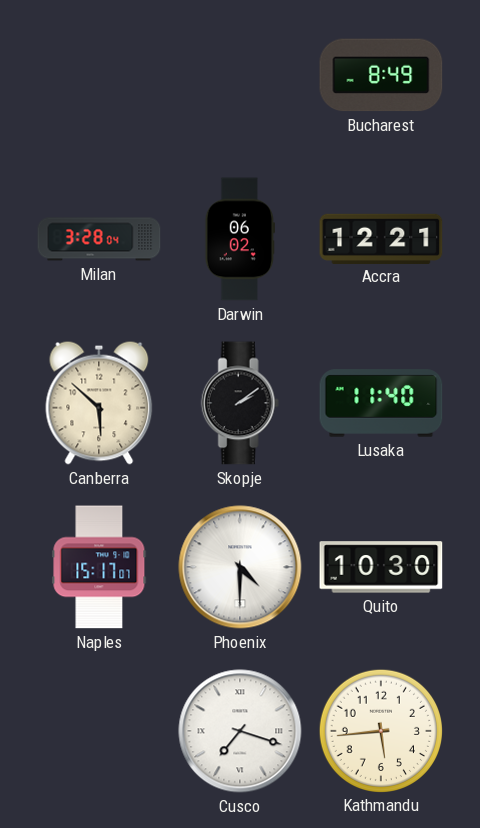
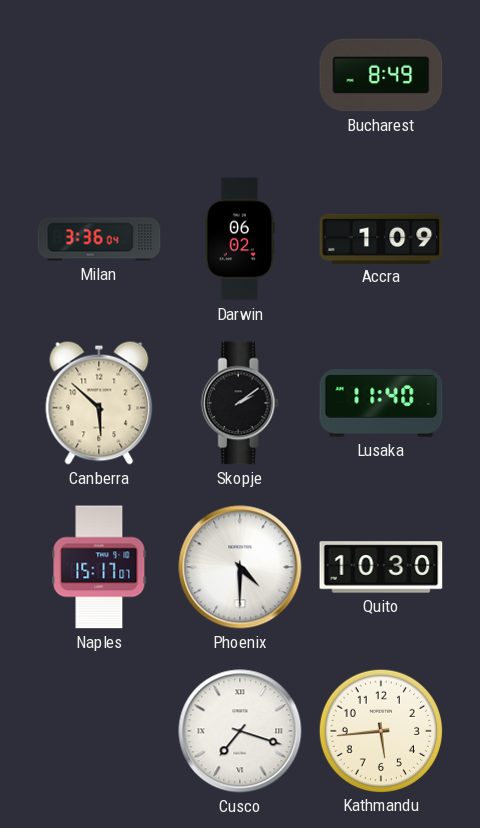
Milan: 3:28 -> 3:36
Accra: 12:21 -> 1:09
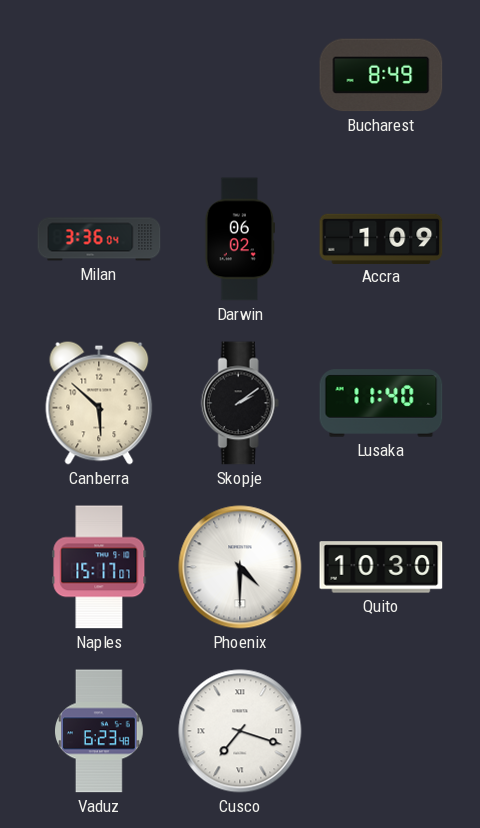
Vaduz: none -> 6:23
Kathmandu: 5:44 -> none
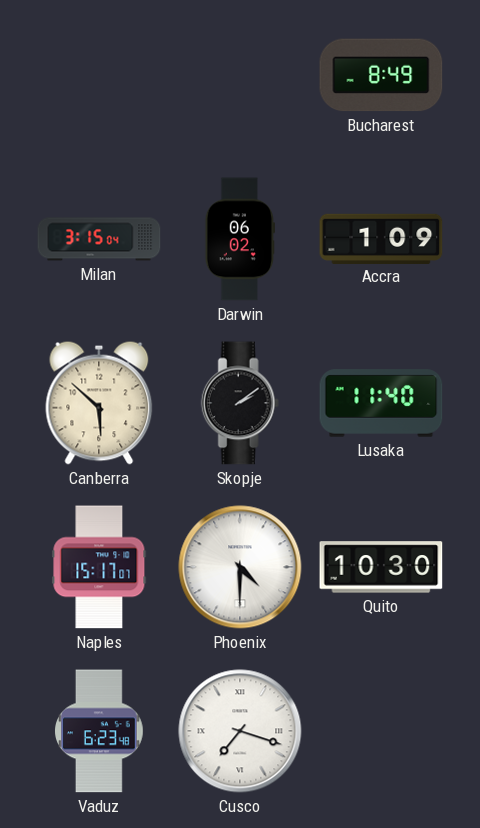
Milan: 3:36 -> 3:15
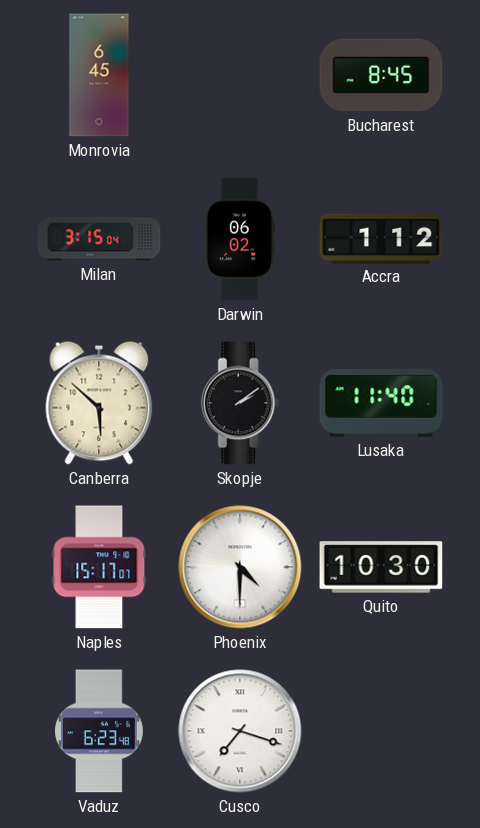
Monrovia: none -> 6:45
Bucharest: 8:49 -> 8:45
Accra: 1:09 -> 1:12
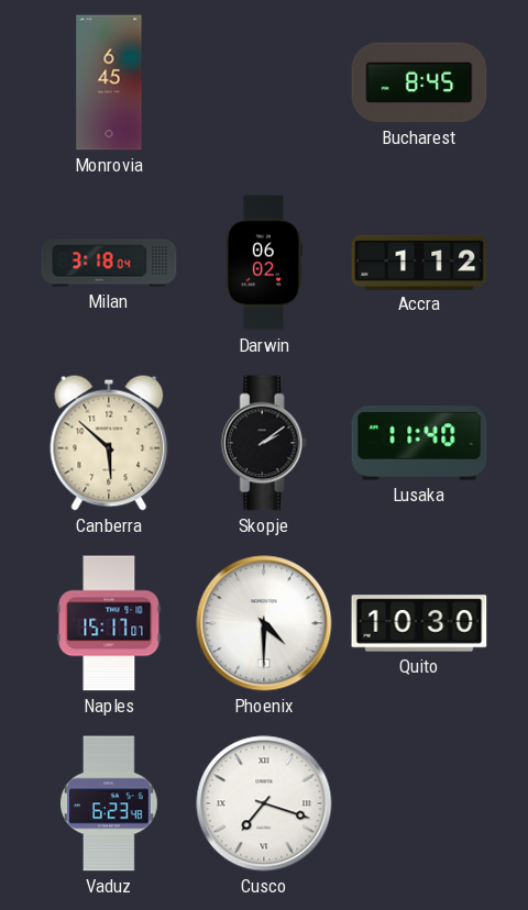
Milan: 3:15 -> 3:18
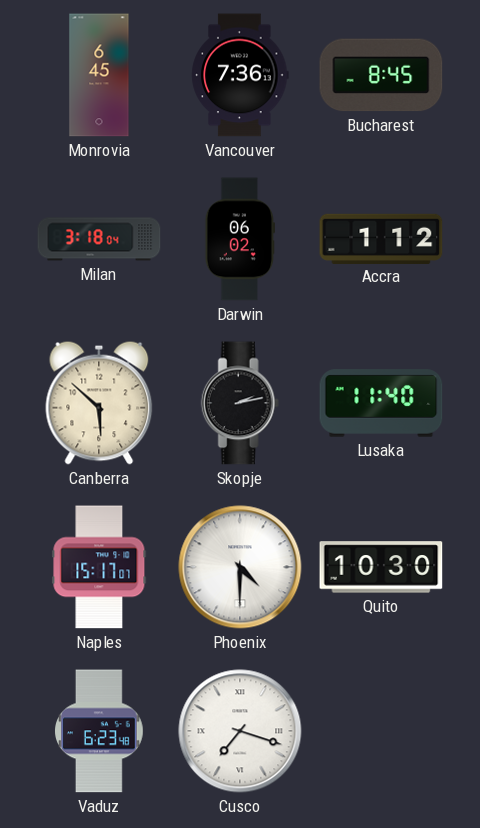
Vancouver: none -> 7:36
Skopje: 2:09 -> 2:13
